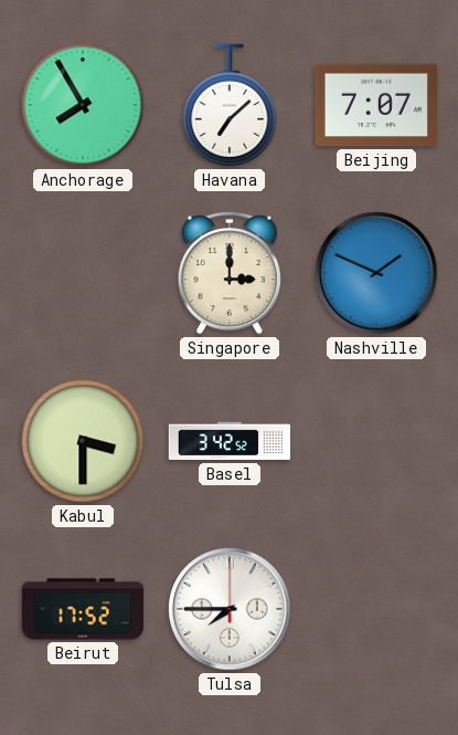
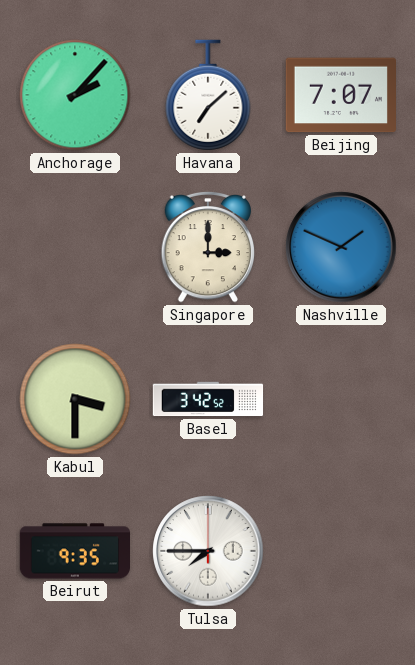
Anchorage: 7:55 -> 2:07
Beirut: 17:52 -> 9:35
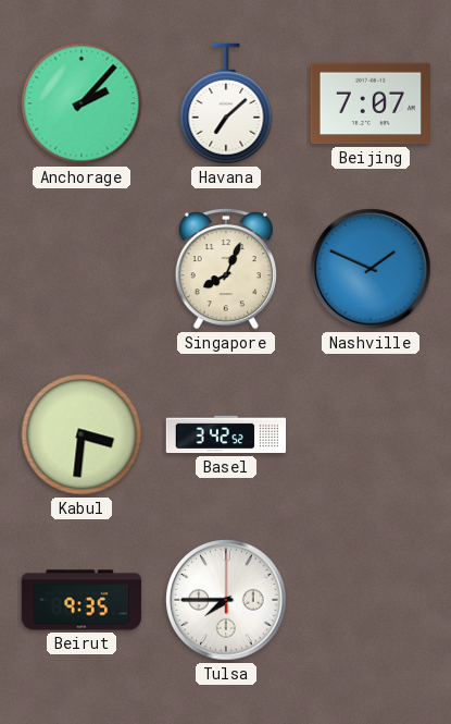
Singapore: 3:00 -> 8:04
Kabul: 3:30 -> 3:31
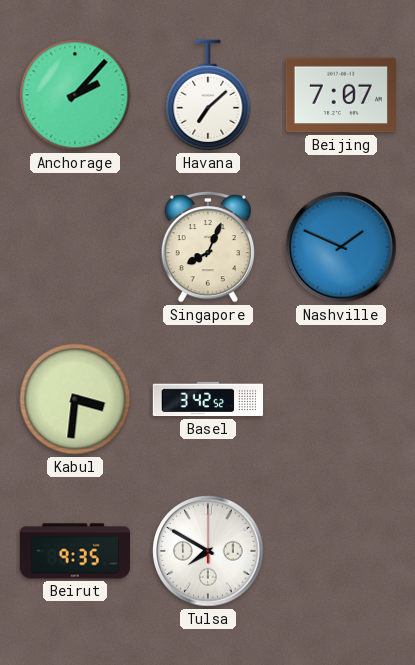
Tulsa: 7:45 -> 7:50
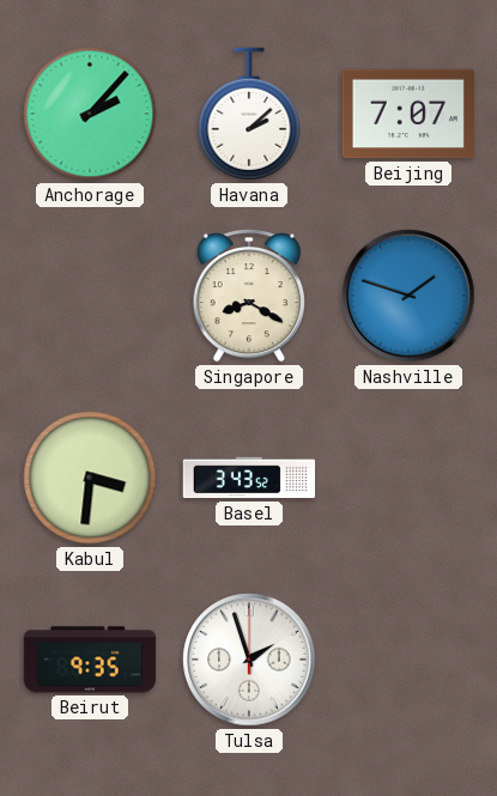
Havana: 7:08 -> 2:08
Singapore: 8:04 -> 8:20
Nashville: 1:49 -> 1:48
Basel: 3:42 -> 3:43
Tulsa: 7:50 -> 1:57
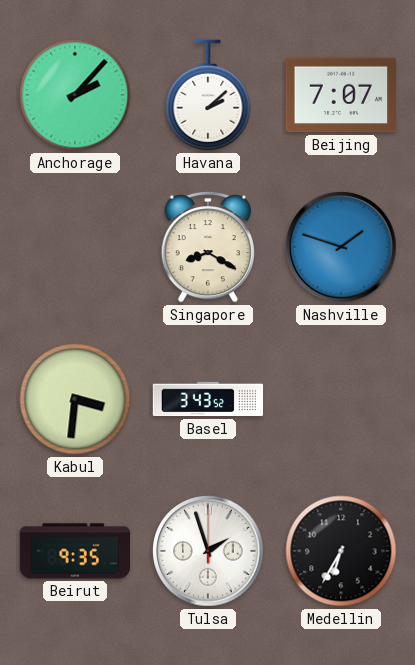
Medellin: none -> 6:35
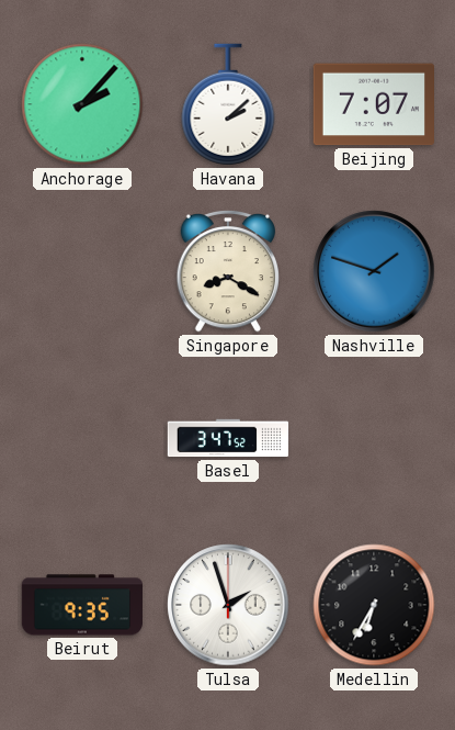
Kabul: 3:31 -> none
Basel: 3:43 -> 3:47
